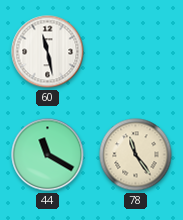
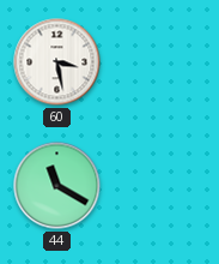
60: 11:28 -> 3:28
78: 11:24 -> none
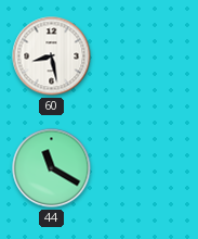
60: 3:28 -> 8:28
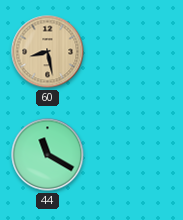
60 dial: white -> champagne
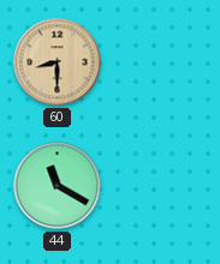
60: 8:28 -> 8:30
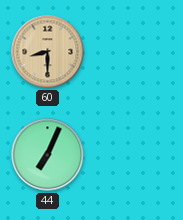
44: 11:20 -> 7:04
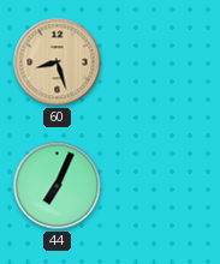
60: 8:30 -> 8:27
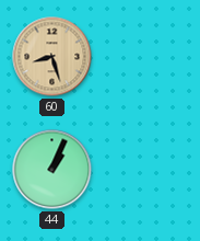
44: 7:04 -> 1:04
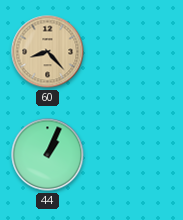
60: 8:27 -> 8:23
